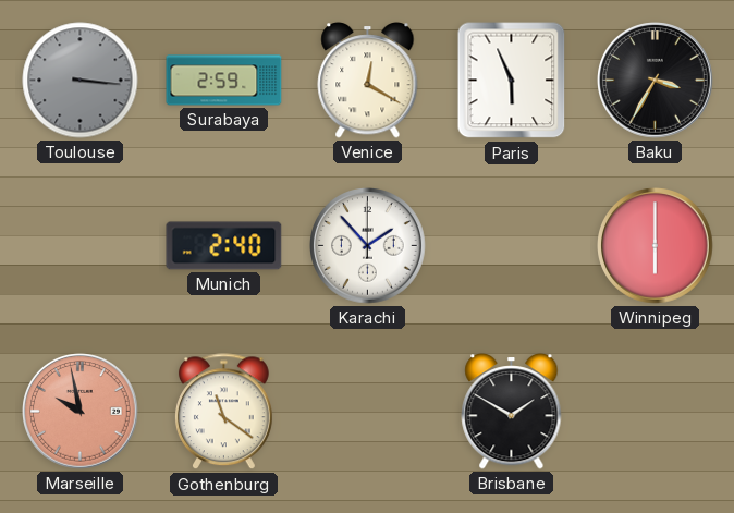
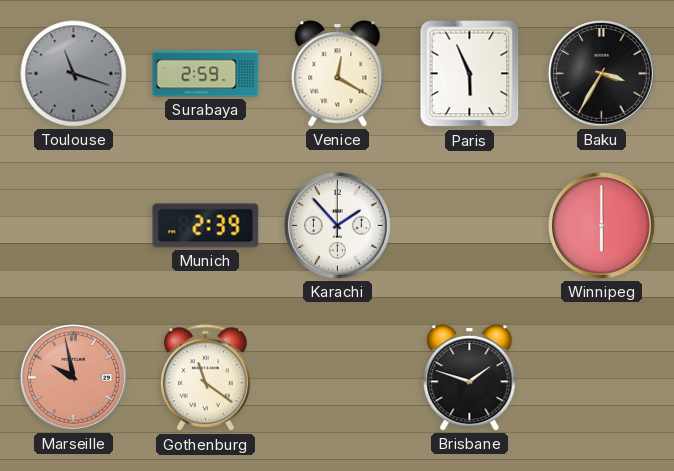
Toulouse: 3:16 -> 11:18
Munich: 2:40 -> 2:39
Brisbane: 1:50 -> 1:48
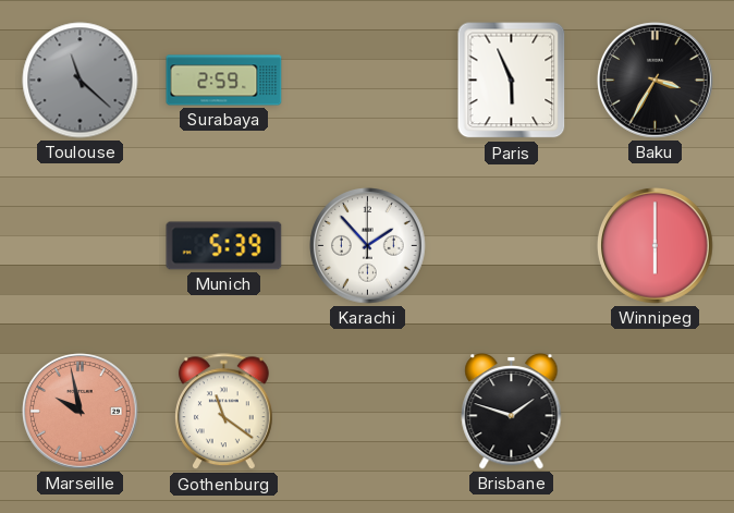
Toulouse: 11:18 -> 11:22
Venice: 12:20 -> none
Munich: 2:39 -> 5:39
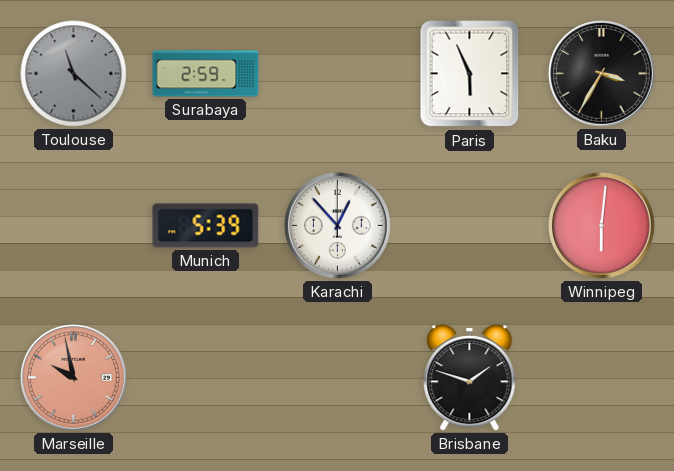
Karachi: 1:53 -> 12:53
Winnipeg: 6:00 -> 6:01
Gothenburg: 11:21 -> none
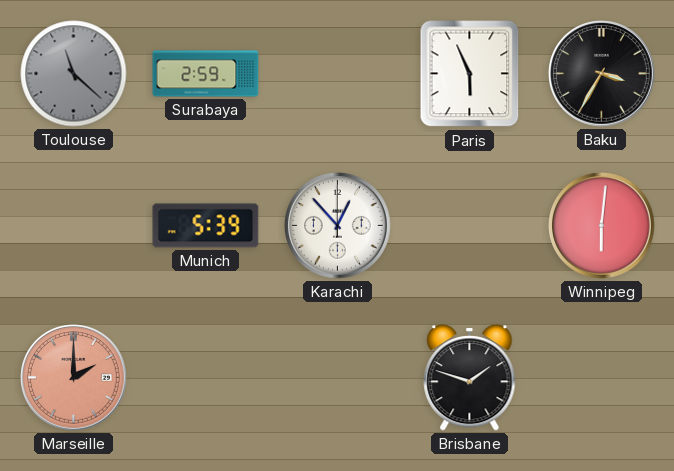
Marseille: 9:58 -> 2:00
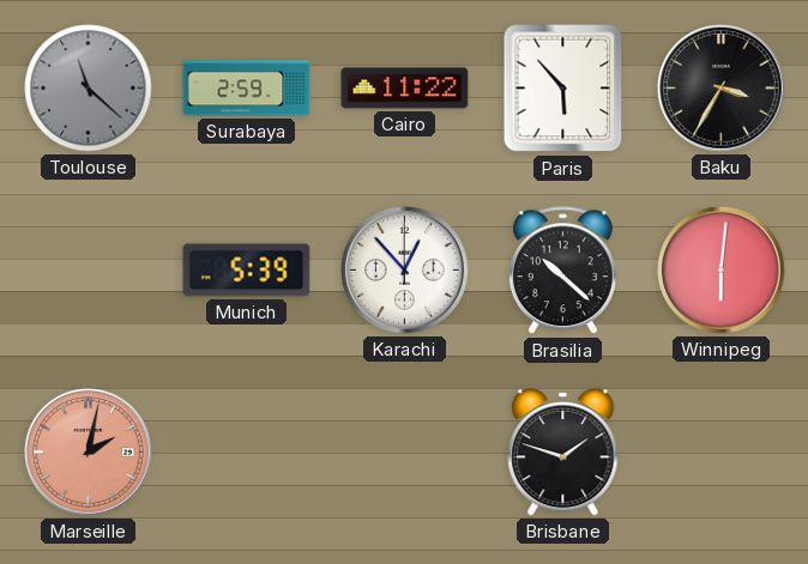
Cairo: none -> 11:22
Paris: 5:56 -> 5:53
Brasilia: none -> 10:22
Marseille: 2:00 -> 2:02
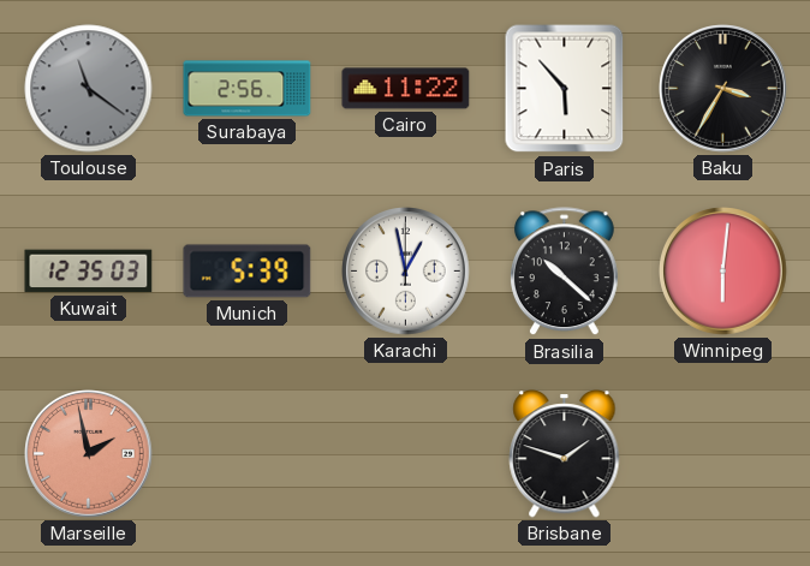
Toulouse: 11:22 -> 11:21
Surabaya: 2:59 -> 2:56
Kuwait: none -> 12:35
Karachi: 12:53 -> 12:58
Marseille: 2:02 -> 1:58
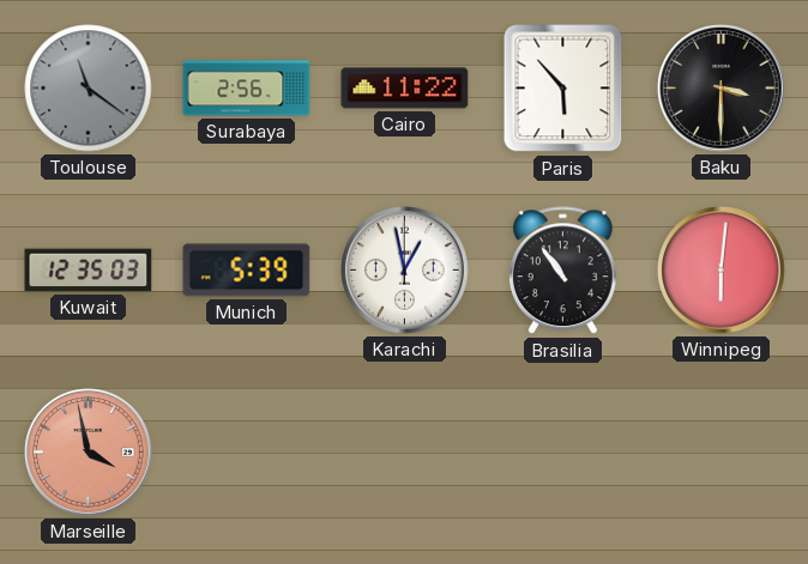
Baku: 3:35 -> 3:30
Brasilia: 10:22 -> 10:54
Marseille: 1:58 -> 3:58
Brisbane: 1:48 -> none
